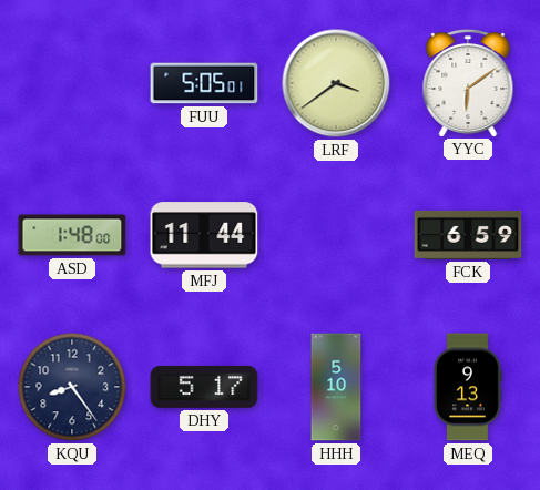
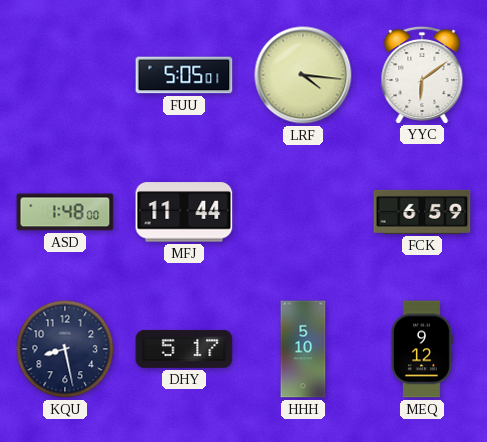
LRF: 3:39 -> 4:16
KQU: 8:24 -> 8:28
MEQ: 9:13 -> 9:12
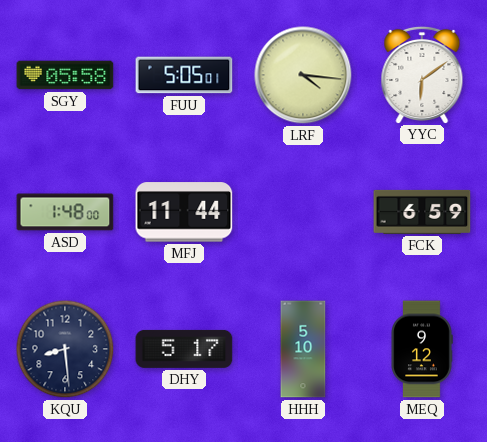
SGY: none -> 05:58
KQU: 8:28 -> 8:29
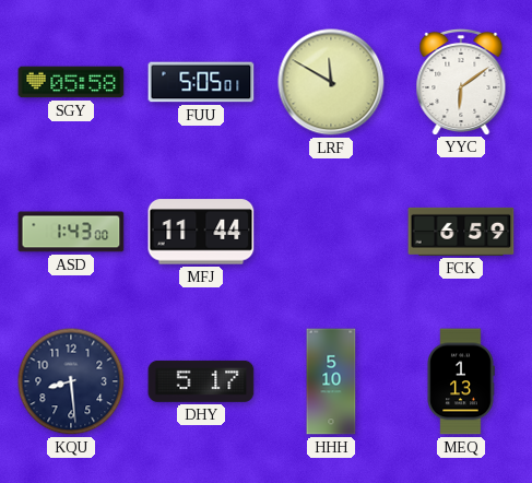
LRF: 4:16 -> 11:50
ASD: 1:48 -> 1:43
MEQ: 9:12 -> 1:13
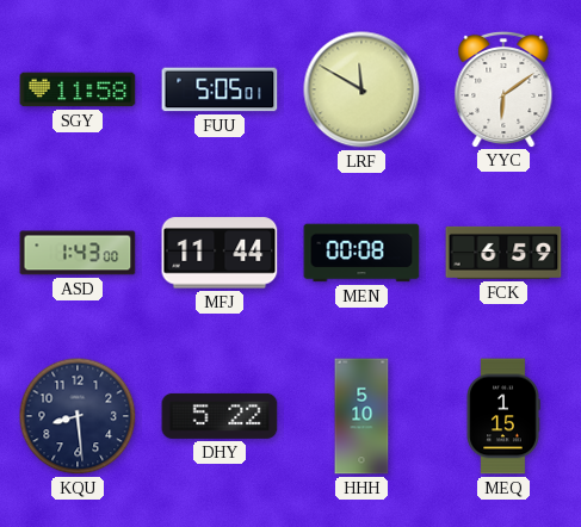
SGY: 05:58 -> 11:58
MEN: none -> 00:08
DHY: 5:17 -> 5:22
MEQ: 1:13 -> 1:15
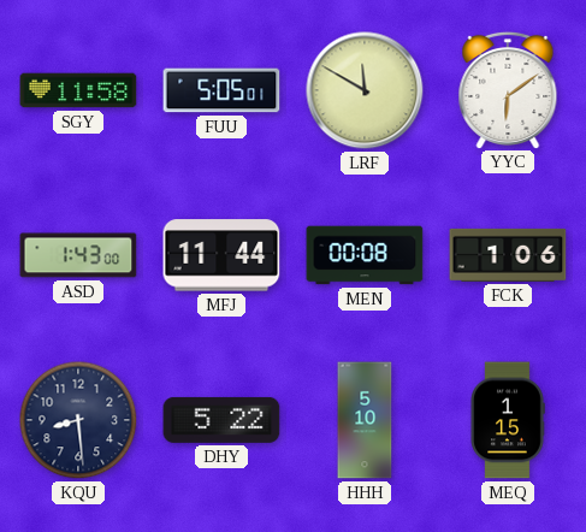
FCK: 6:59 -> 1:06
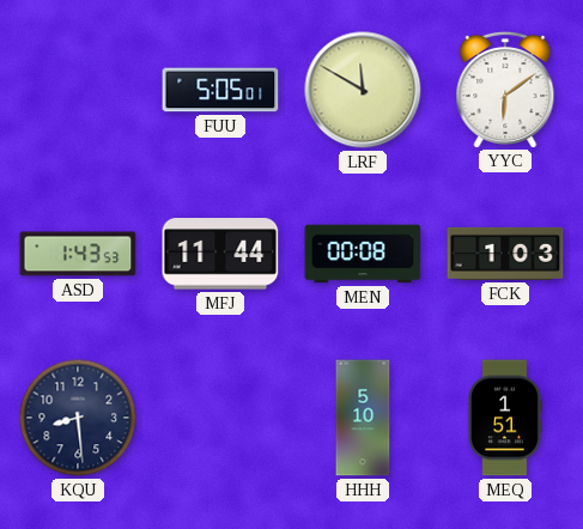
SGY: 11:58 -> none
ASD: 1:43:00 -> 1:43:53
FCK: 1:06 -> 1:03
DHY: 5:22 -> none
MEQ: 1:15 -> 1:51
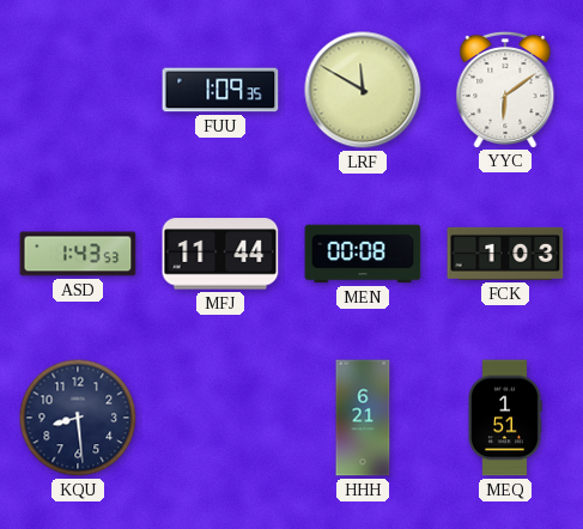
FUU: 5:05 -> 1:09
HHH: 5:10 -> 6:21
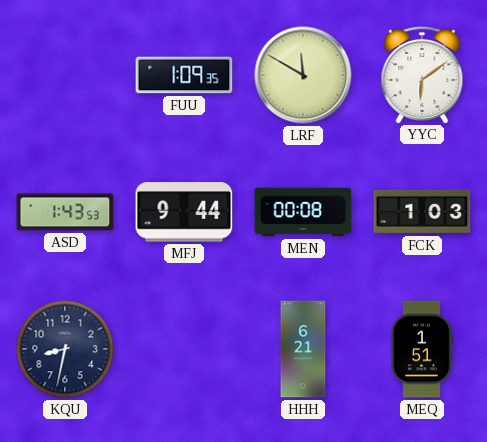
MFJ: 11:44 -> 9:44
KQU: 8:29 -> 8:32
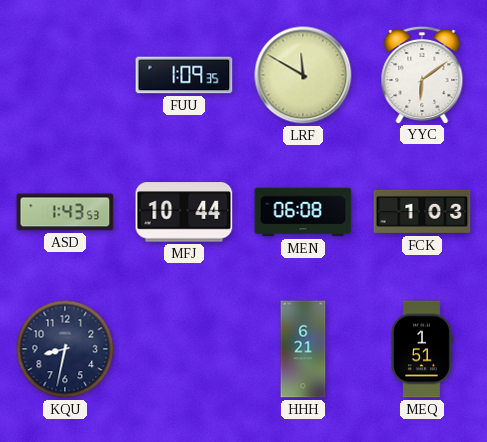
MFJ: 9:44 -> 10:44
MEN: 00:08 -> 06:08
